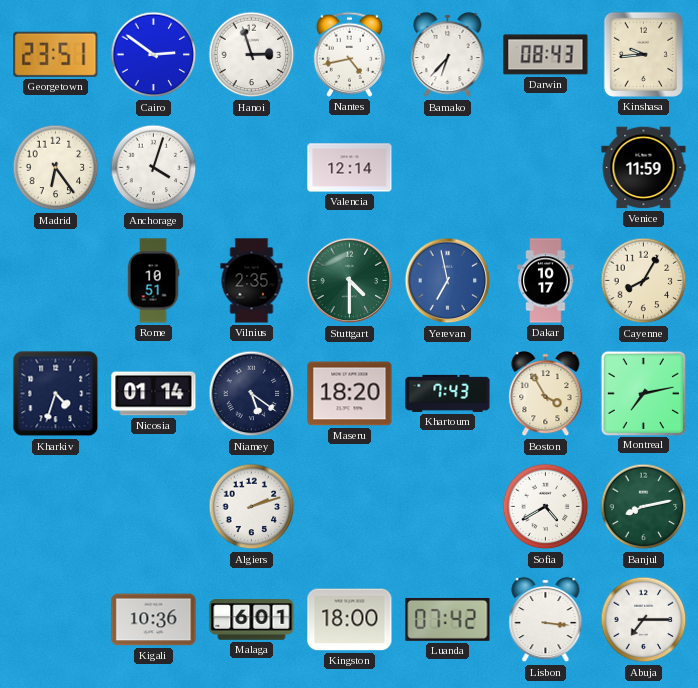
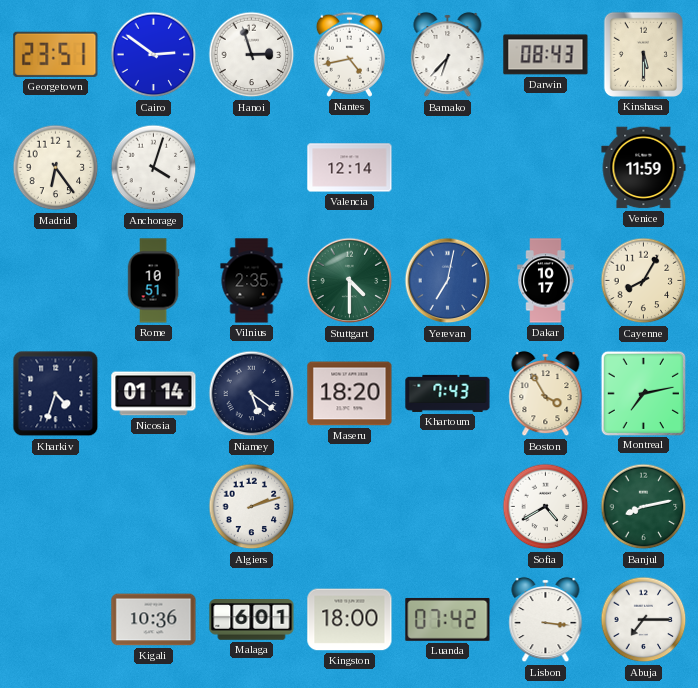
Kinshasa: 9:44 -> 5:30
Yerevan: 6:58 -> 7:02
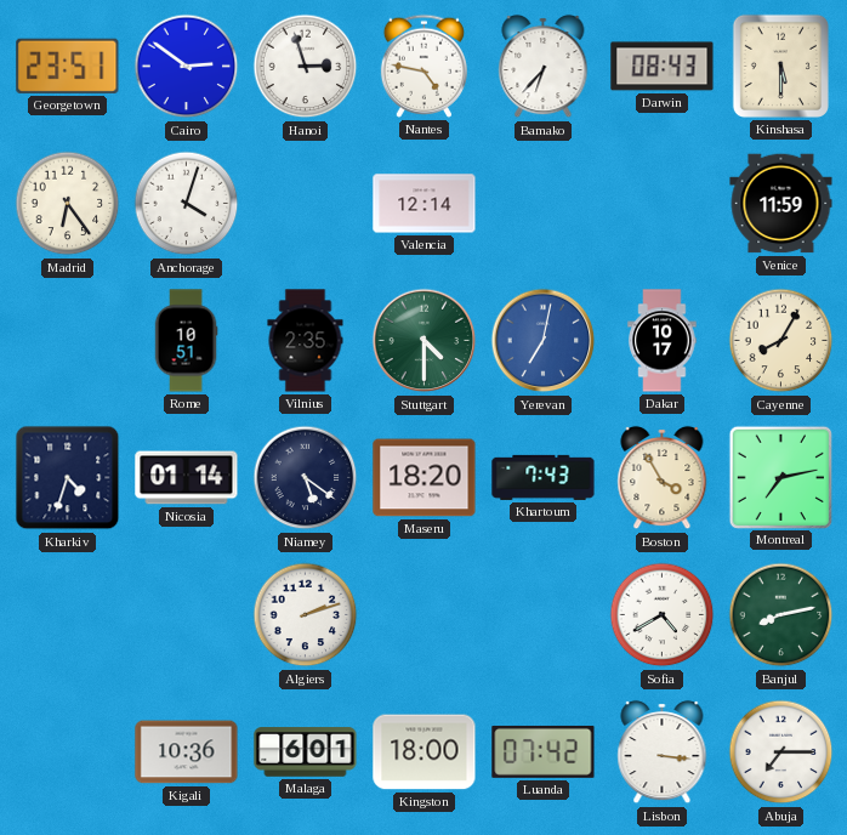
Nantes: 4:43 -> 4:47
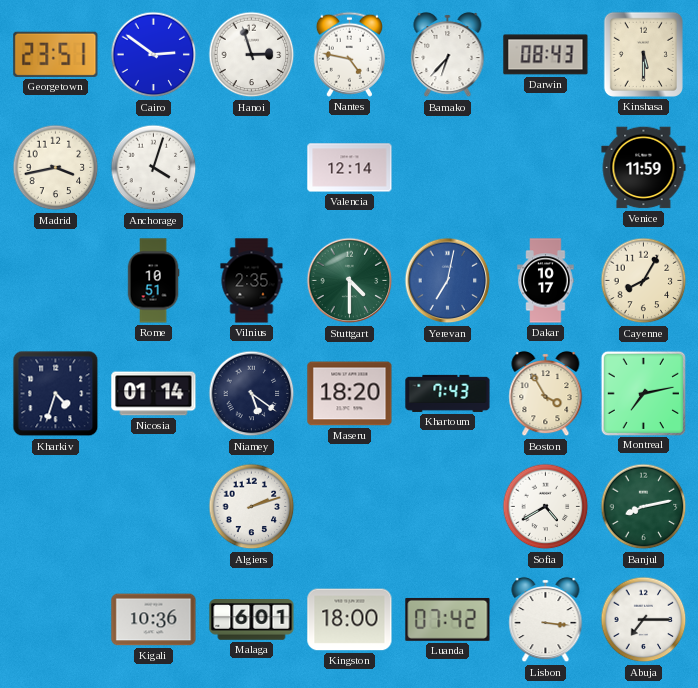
Madrid: 6:24 -> 3:43
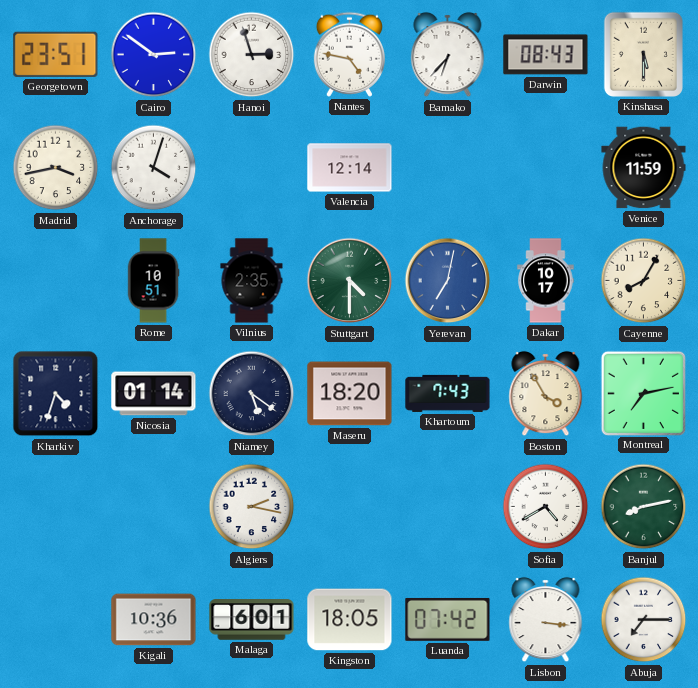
Algiers: 2:12 -> 2:17
Kingston: 18:00 -> 18:05
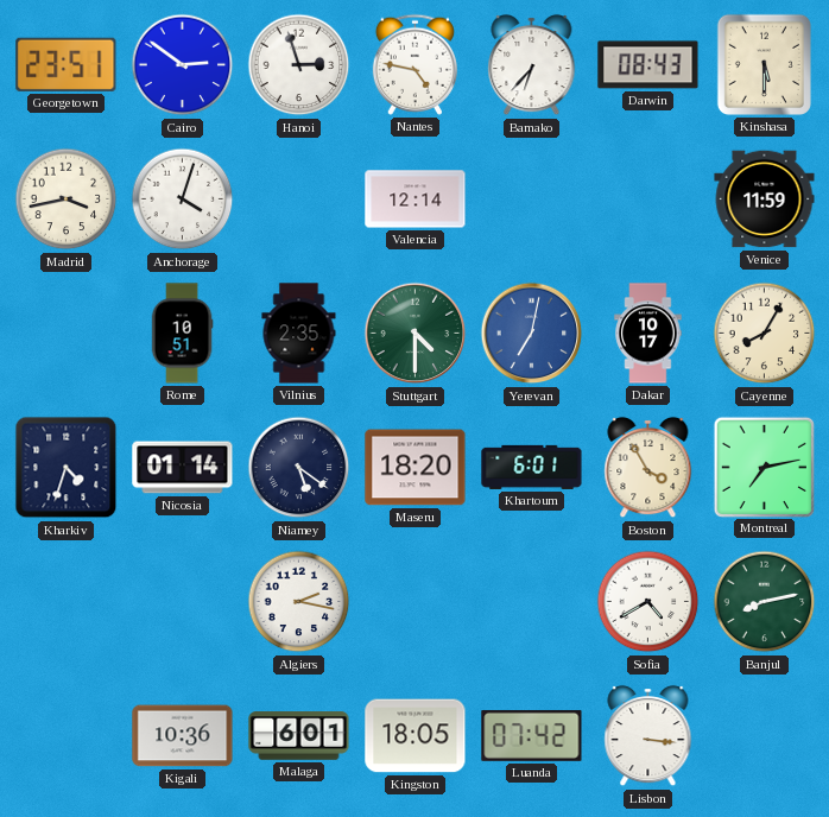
Khartoum: 7:43 -> 6:01
Abuja: 7:15 -> none
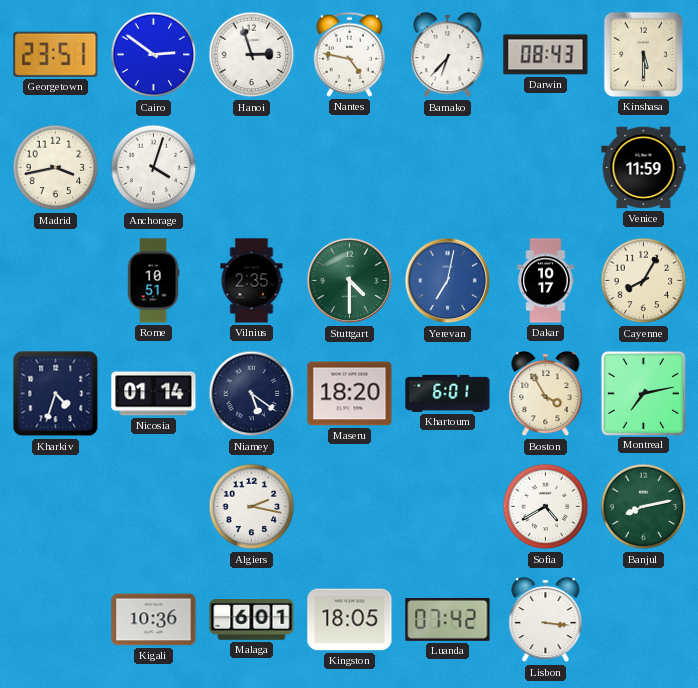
Valencia: 12:14 -> none
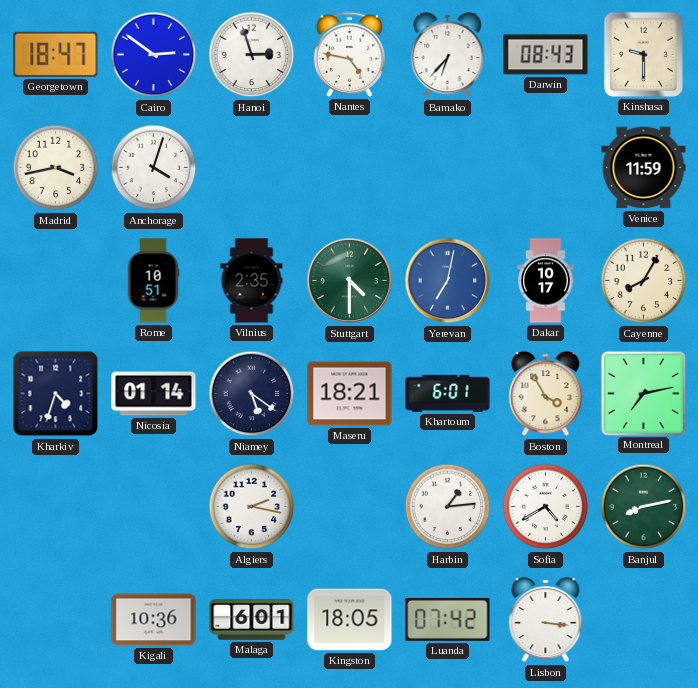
Georgetown: 23:51 -> 18:47
Kinshasa: 5:30 -> 9:30
Maseru: 18:20 -> 18:21
Harbin: none -> 1:14
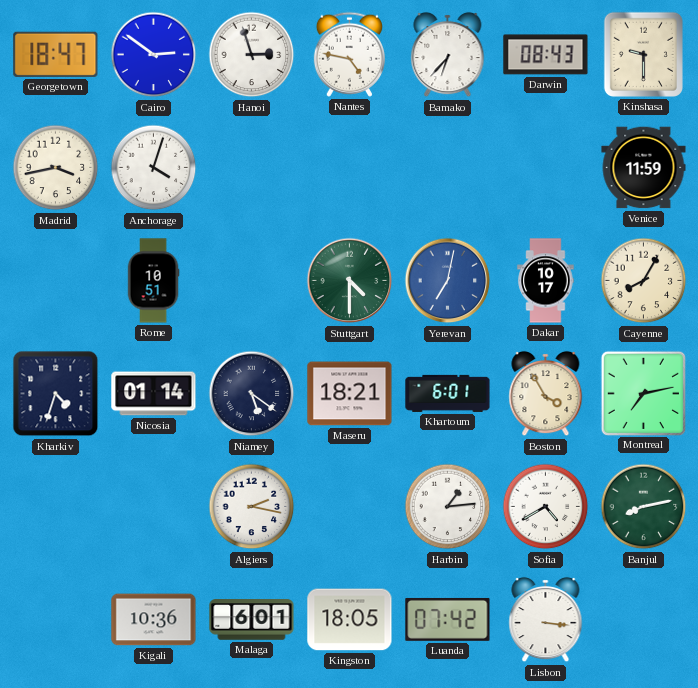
Vilnius: 2:35 -> none
